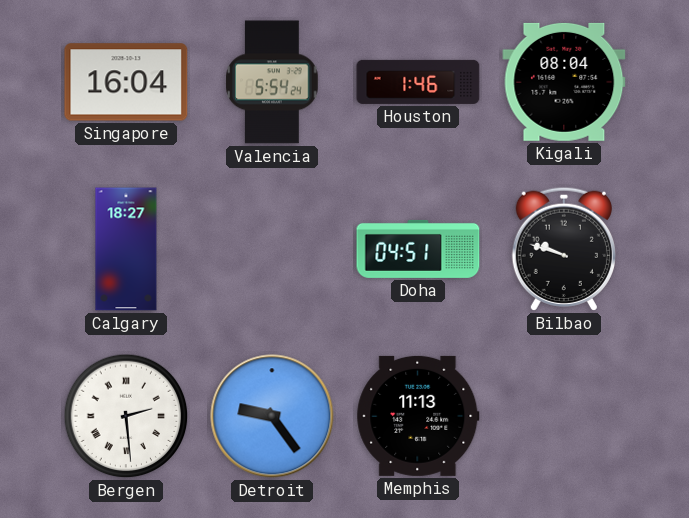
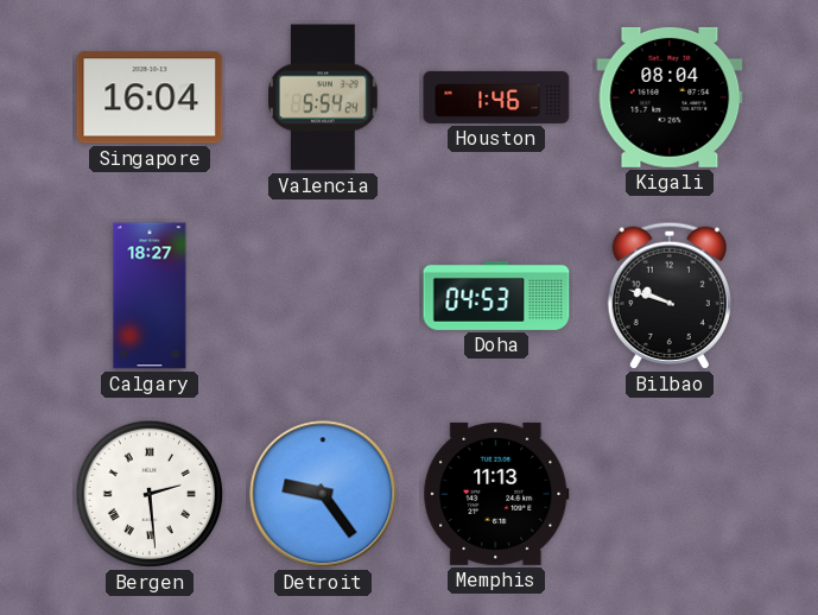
Doha: 04:51 -> 04:53
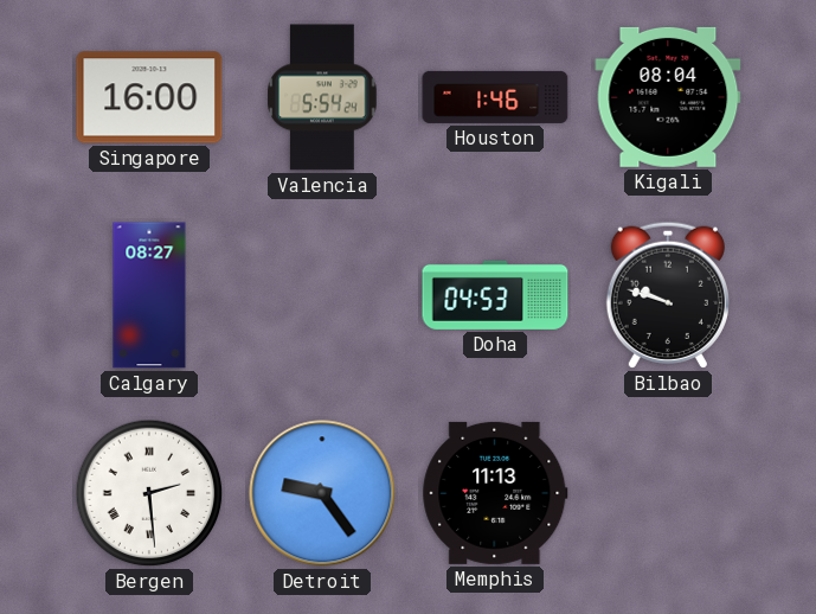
Singapore: 16:04 -> 16:00
Calgary: 18:27 -> 08:27
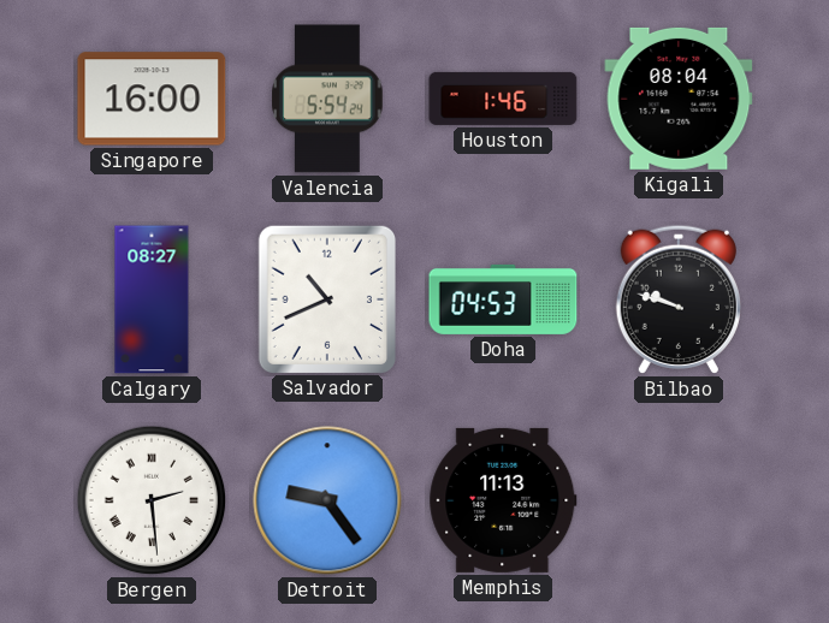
Salvador: none -> 10:41
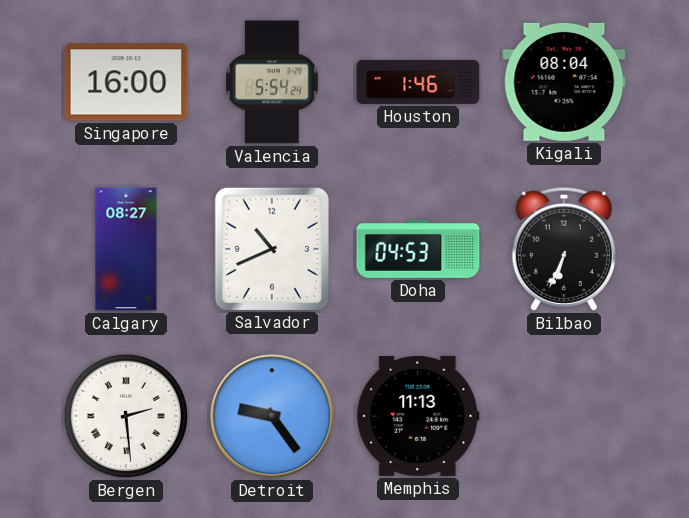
Bilbao: 9:48 -> 6:34
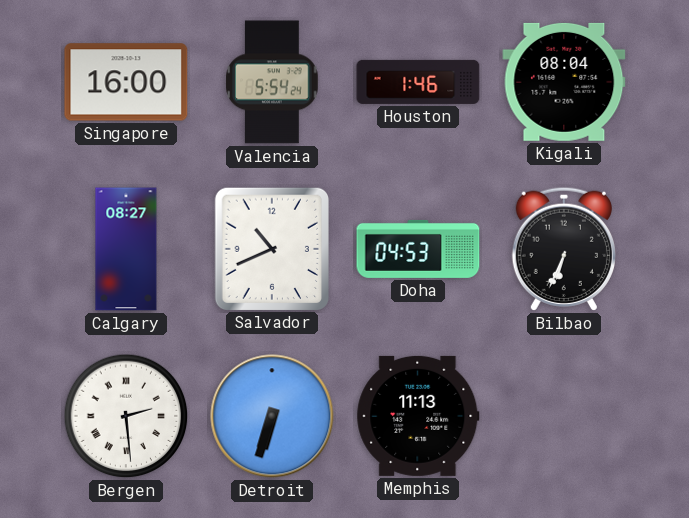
Detroit: 9:24 -> 6:33
